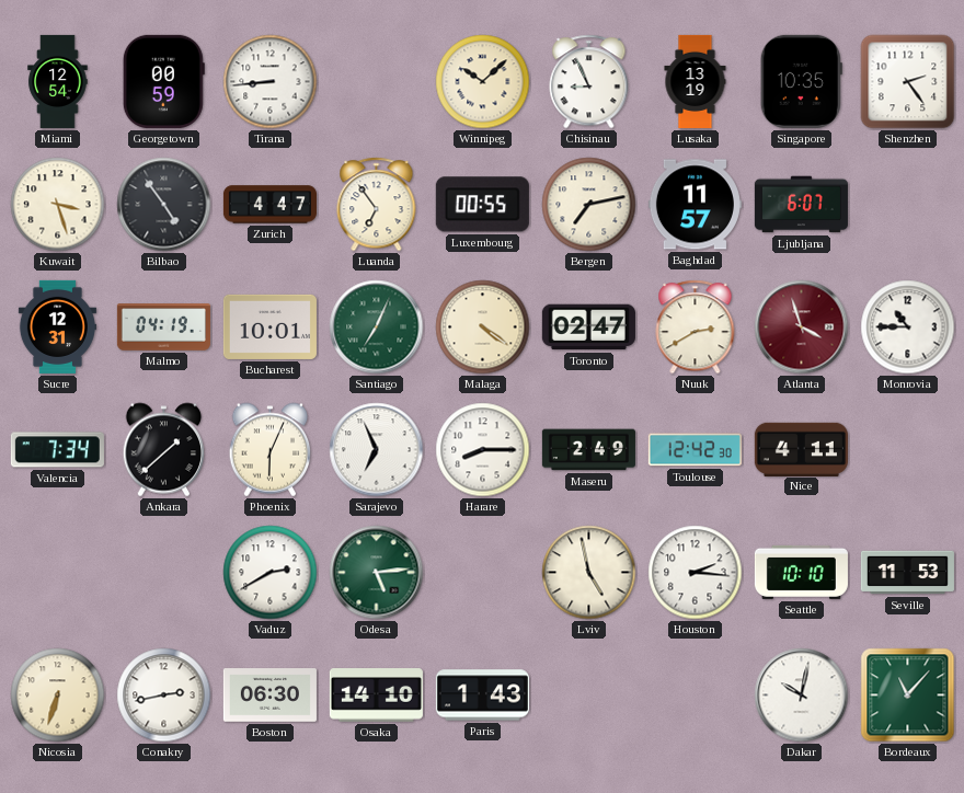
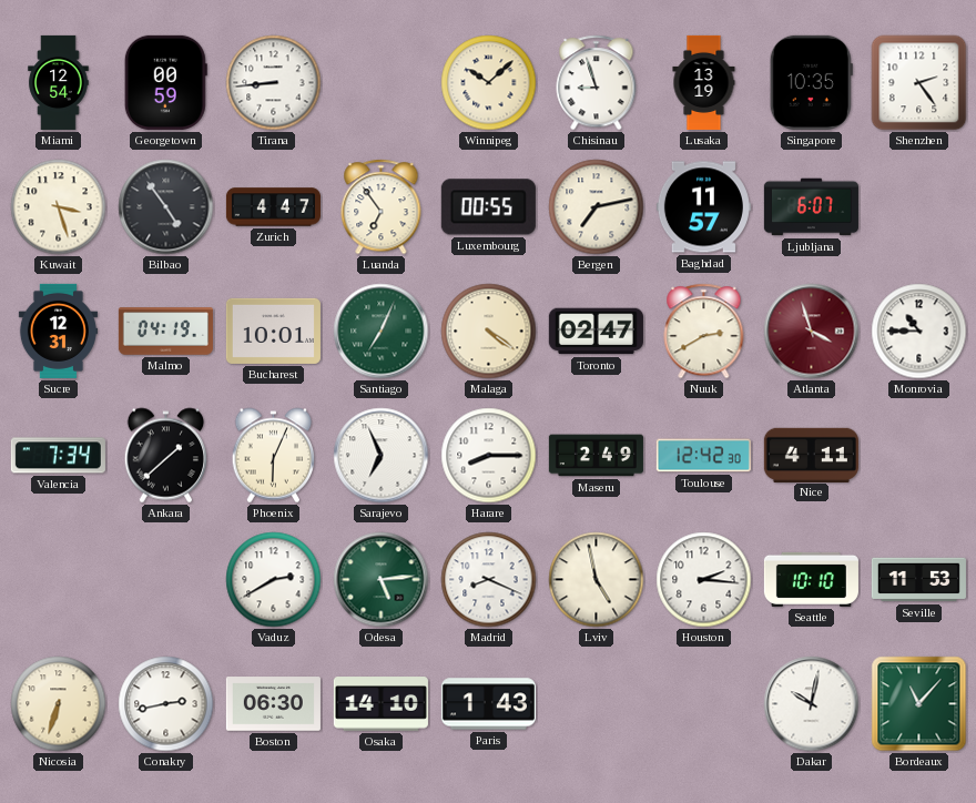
Chisinau: 8:56 -> 8:57
Madrid: none -> 8:19
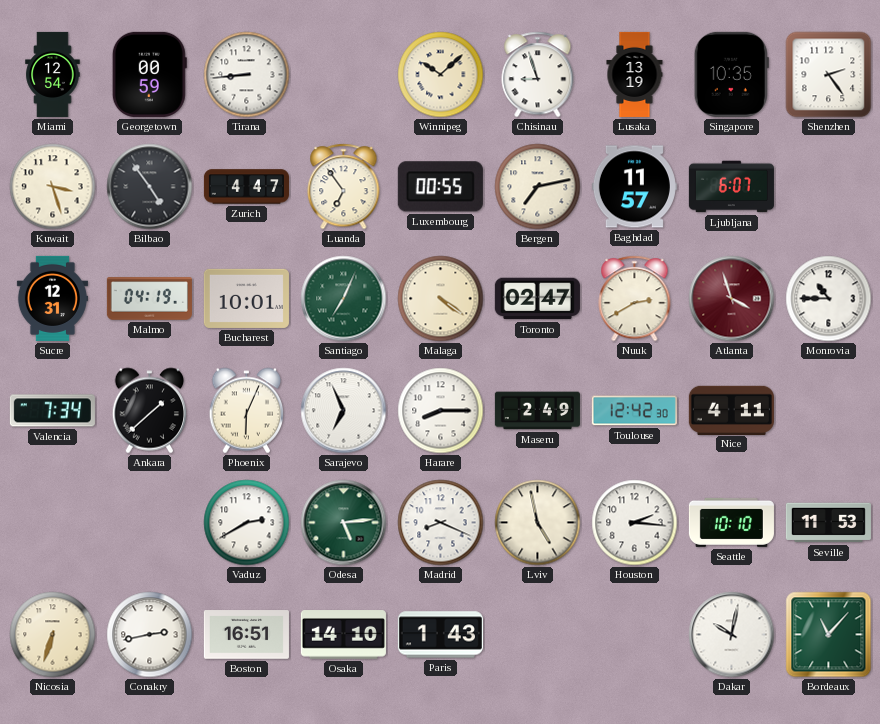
Boston: 06:30 -> 16:51
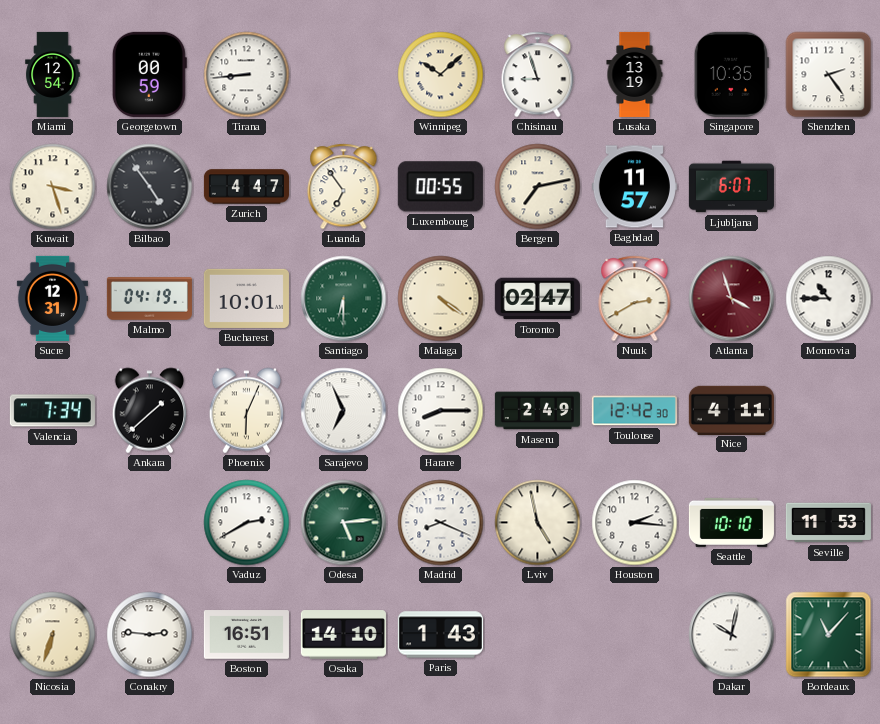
Santiago: 7:04 -> 6:30
Conakry: 2:43 -> 2:46
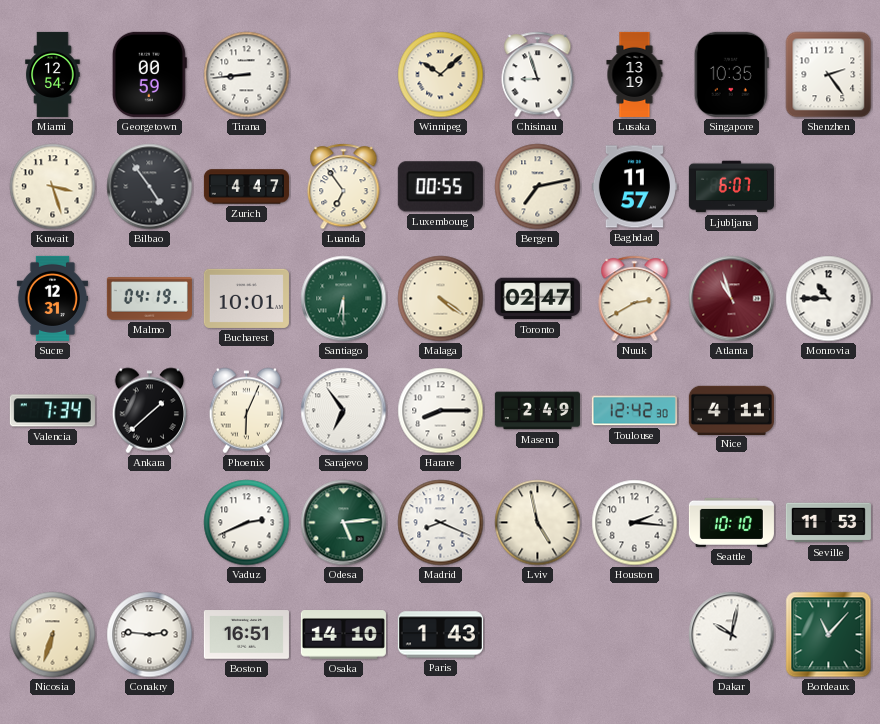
Atlanta: 3:57 -> 10:57
Sarajevo: 6:56 -> 6:54
Vaduz: 2:40 -> 2:41
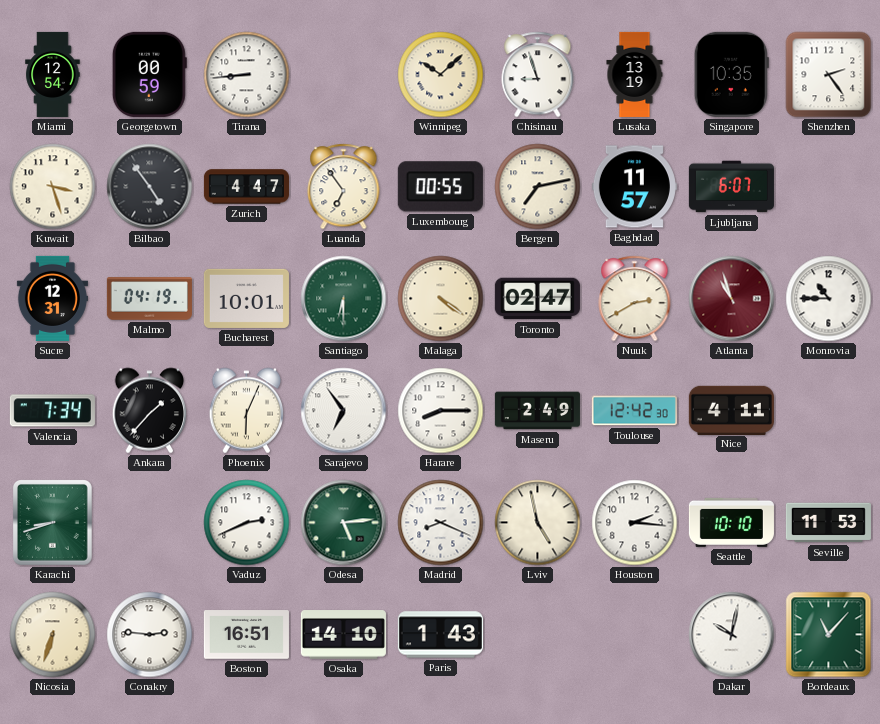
Ankara: 1:38 -> 1:37
Karachi: none -> 8:42
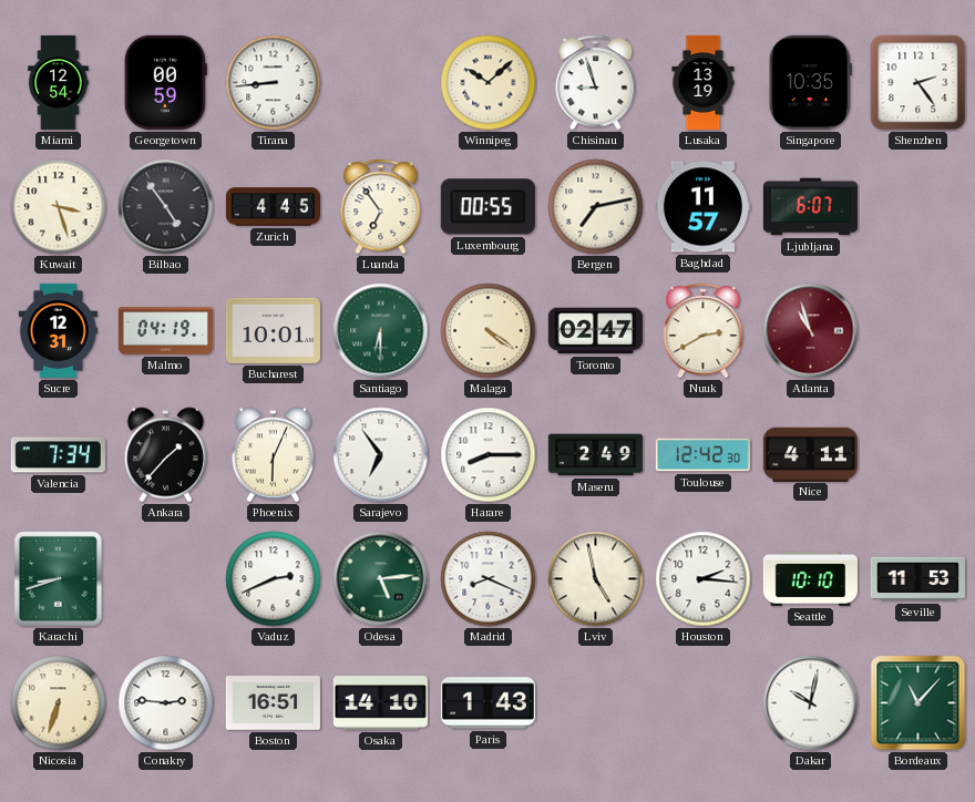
Zurich: 4:47 -> 4:45
Monrovia: 10:45 -> none
